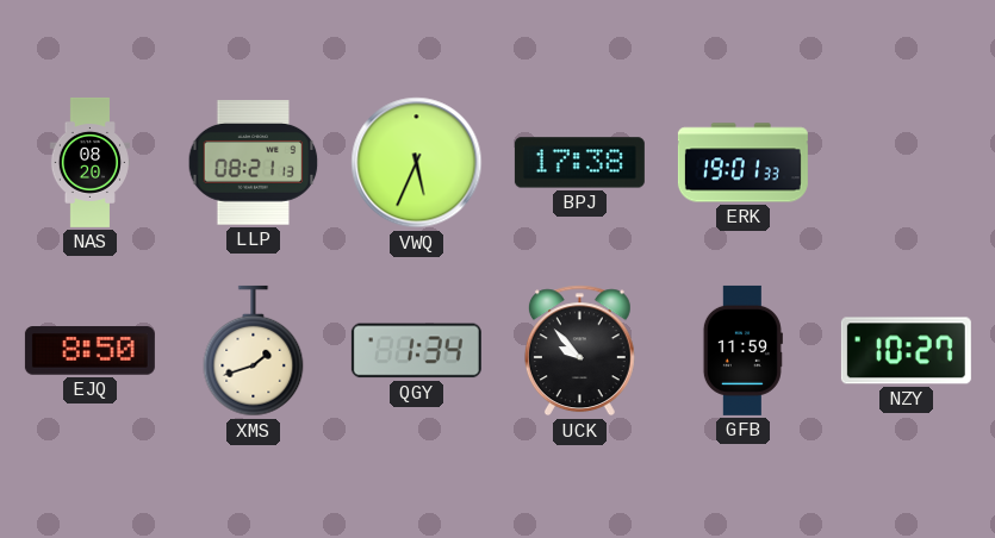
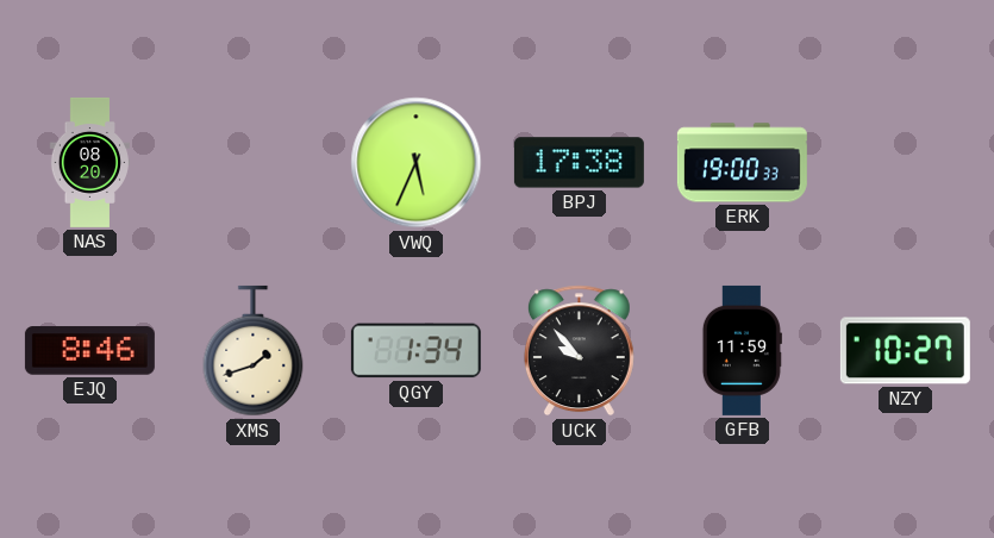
LLP: 08:21 -> none
ERK: 19:01 -> 19:00
EJQ: 8:50 -> 8:46
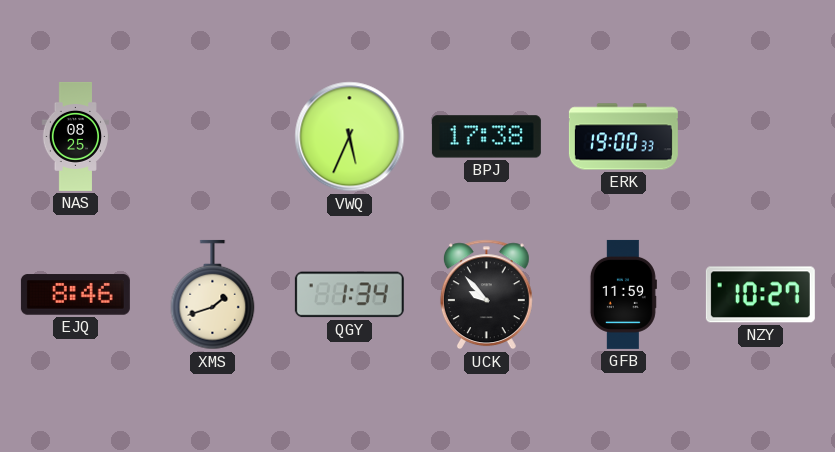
NAS: 08:20 -> 08:25
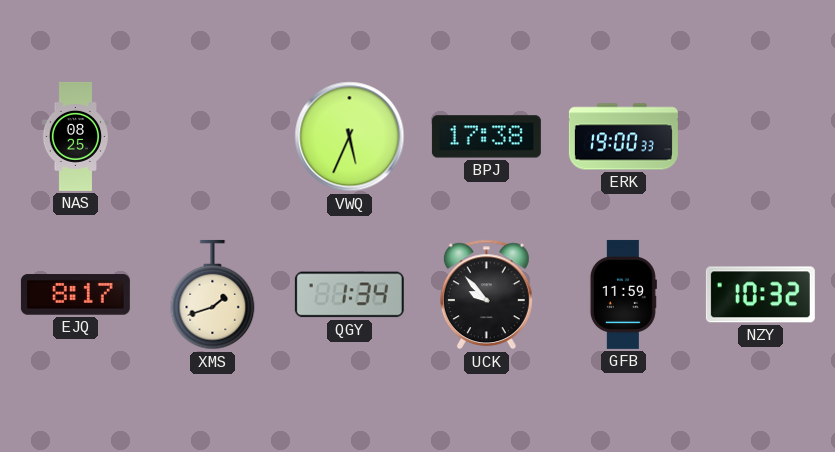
EJQ: 8:46 -> 8:17
NZY: 10:27 -> 10:32
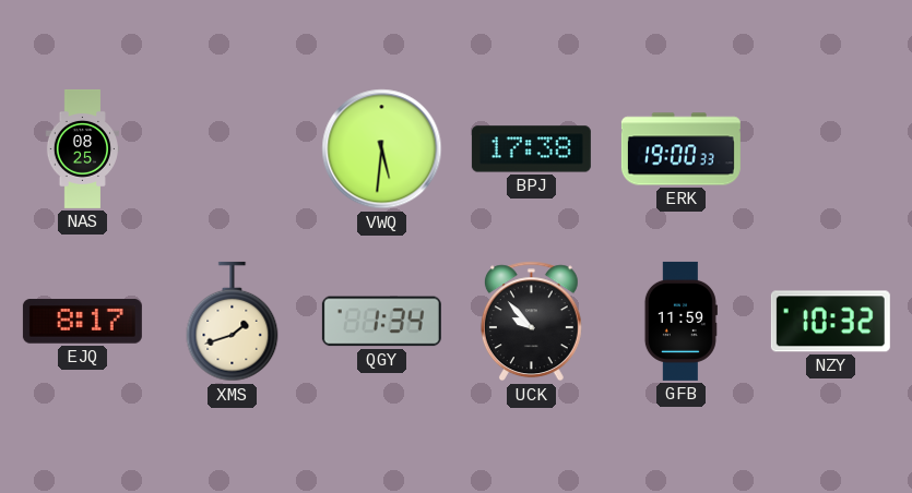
VWQ: 5:34 -> 5:31
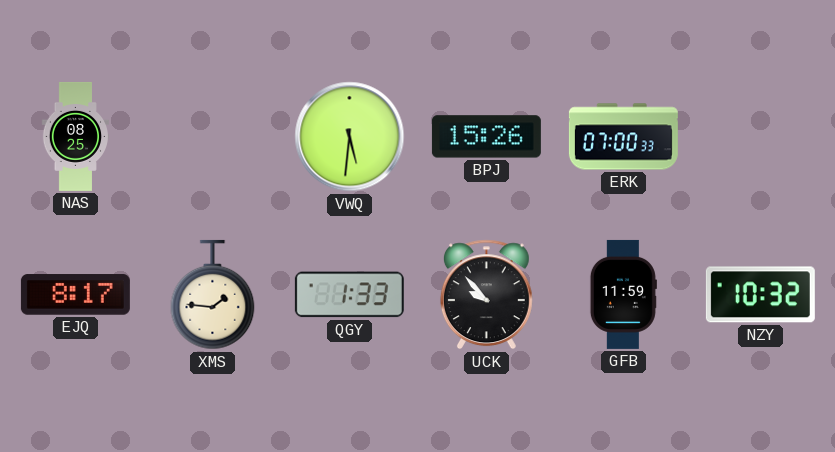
BPJ: 17:38 -> 15:26
ERK: 19:00 -> 07:00
XMS: 1:42 -> 1:46
QGY: 1:34 -> 1:33
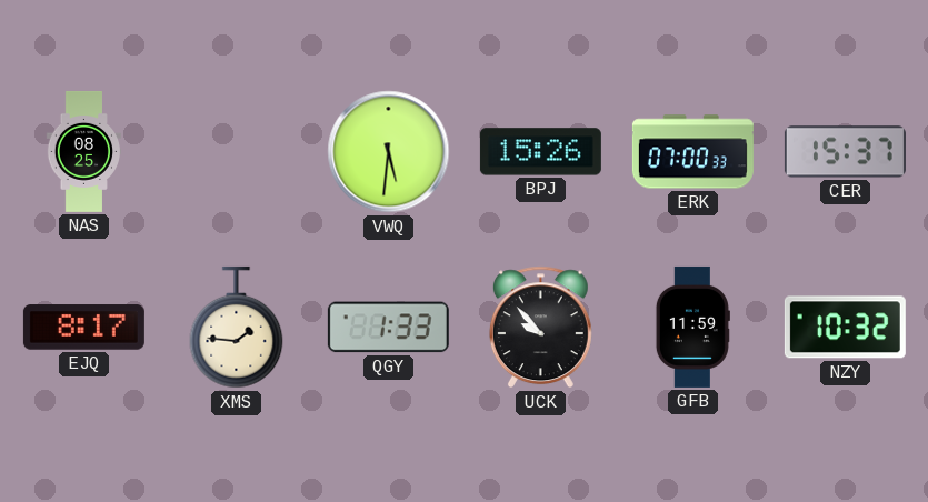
CER: none -> 15:37
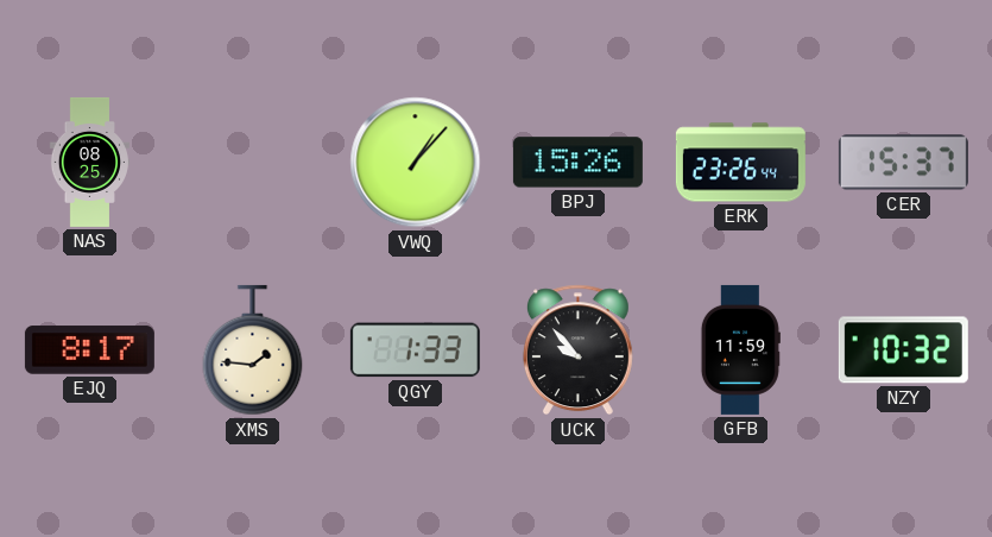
VWQ: 5:31 -> 1:07
ERK: 07:00 -> 23:26
